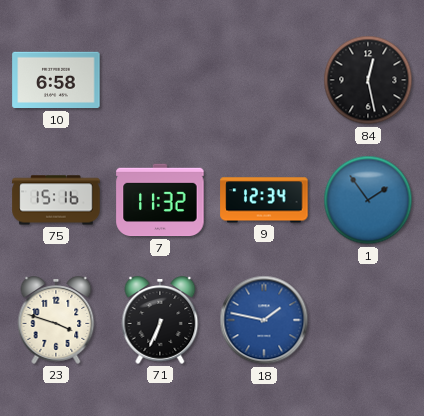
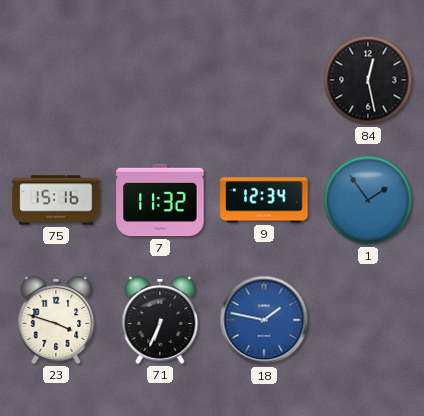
10: 6:58 -> none
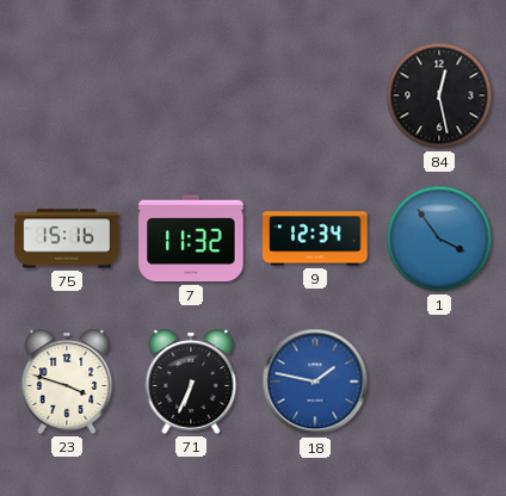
1: 1:54 -> 3:54
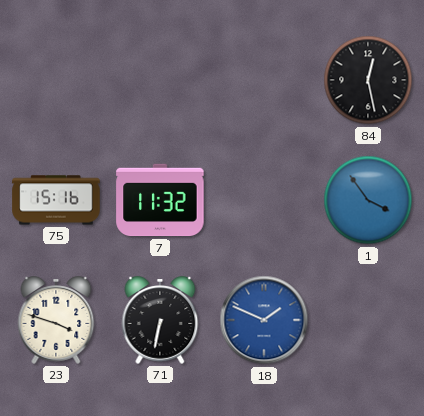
9: 12:34 -> none
71: 6:34 -> 6:32
18: 1:47 -> 1:49
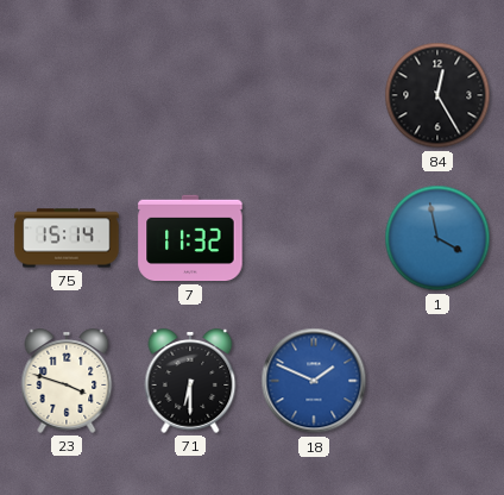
84: 12:28 -> 12:25
75: 15:16 -> 15:14
1: 3:54 -> 3:58
71: 6:32 -> 6:30
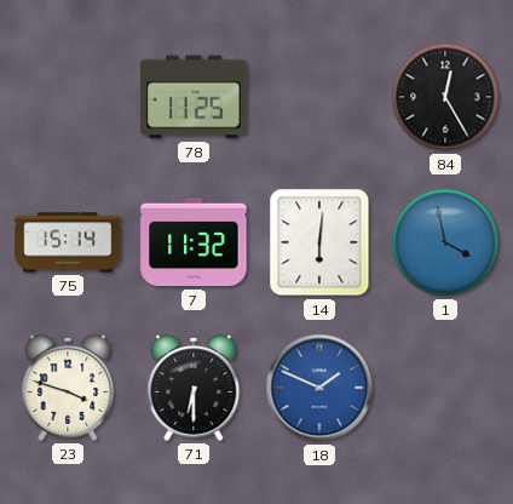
78: none -> 11:25
14: none -> 6:01
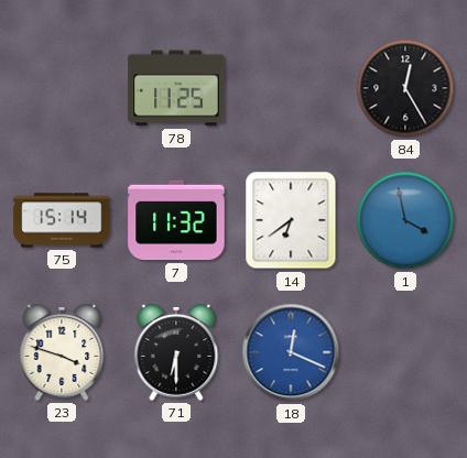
14: 6:01 -> 6:39
18: 1:49 -> 12:19
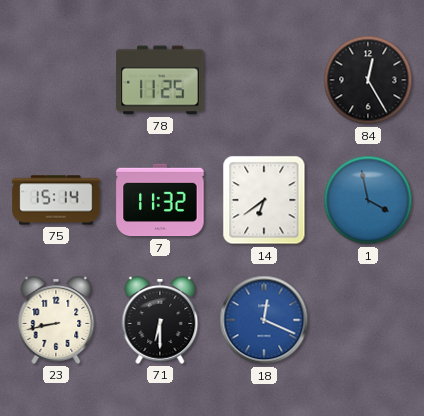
23: 3:48 -> 8:43
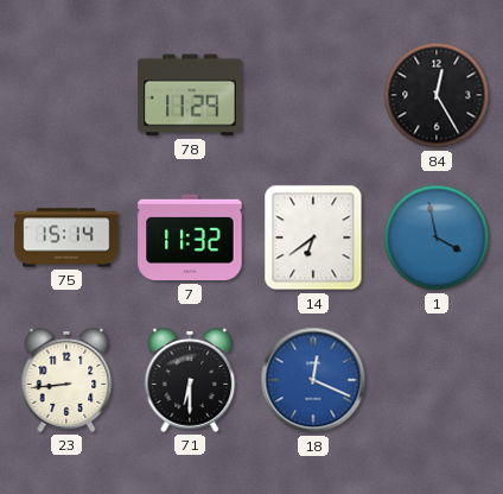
78: 11:25 -> 11:29
23: 8:43 -> 8:44
